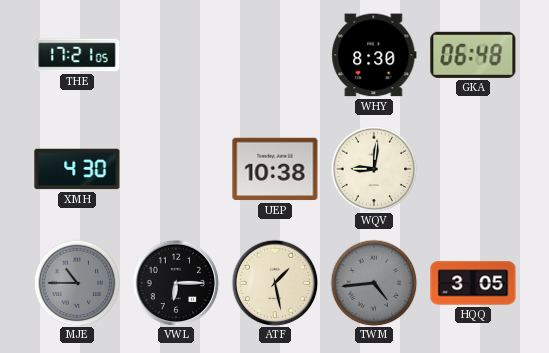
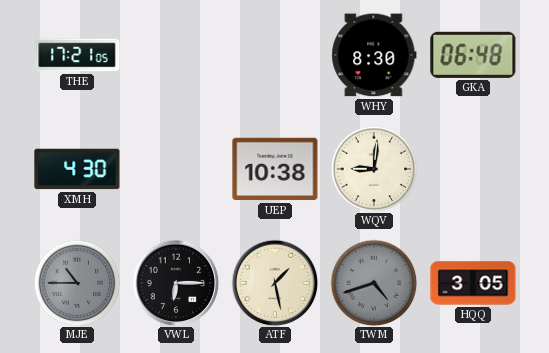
TWM: 4:44 -> 4:42
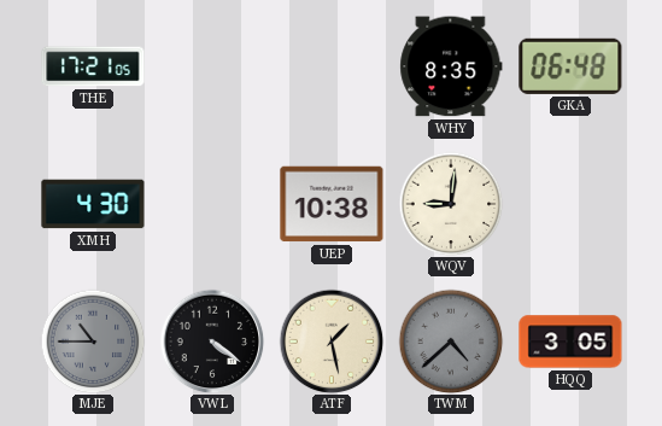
WHY: 8:30 -> 8:35
VWL: 6:15 -> 4:21
TWM: 4:42 -> 4:38
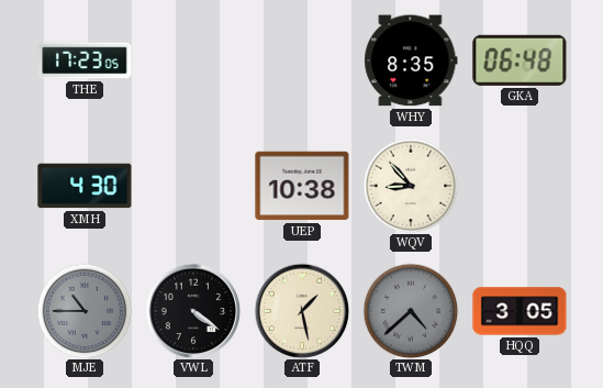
THE: 17:21 -> 17:23
WQV: 9:01 -> 8:53
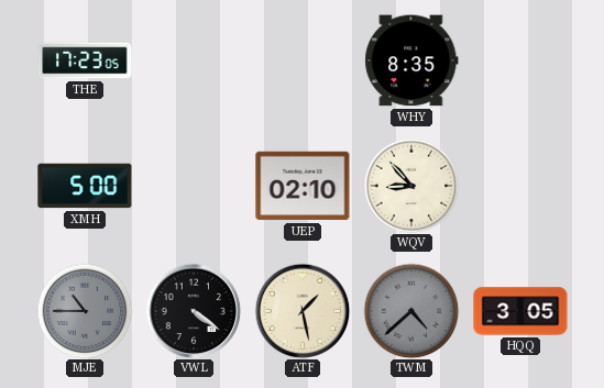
GKA: 06:48 -> none
XMH: 4:30 -> 5:00
UEP: 10:38 -> 02:10
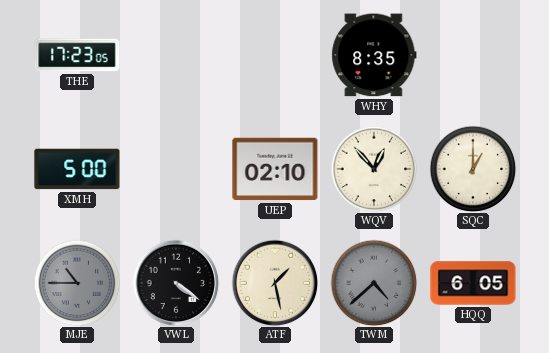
WQV: 8:53 -> 12:53
SQC: none -> 1:00
HQQ: 3:05 -> 6:05
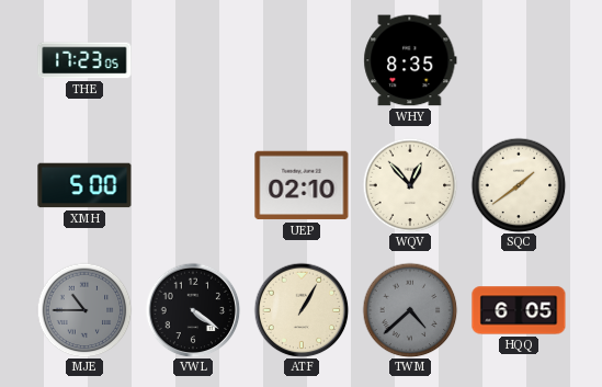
SQC: 1:00 -> 1:39
ATF: 1:28 -> 1:05
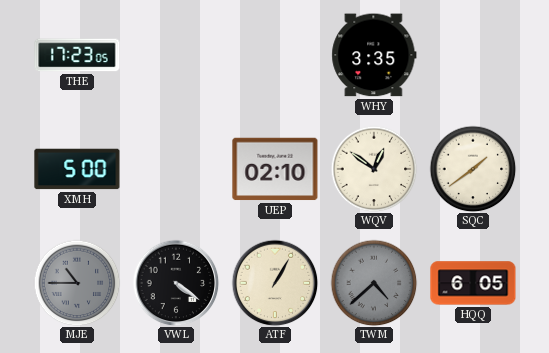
WHY: 8:35 -> 3:35
WQV: 12:53 -> 12:51
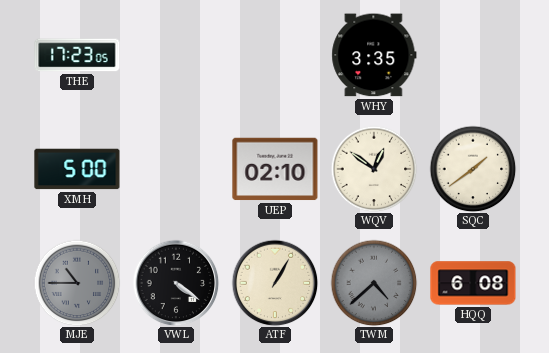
HQQ: 6:05 -> 6:08
